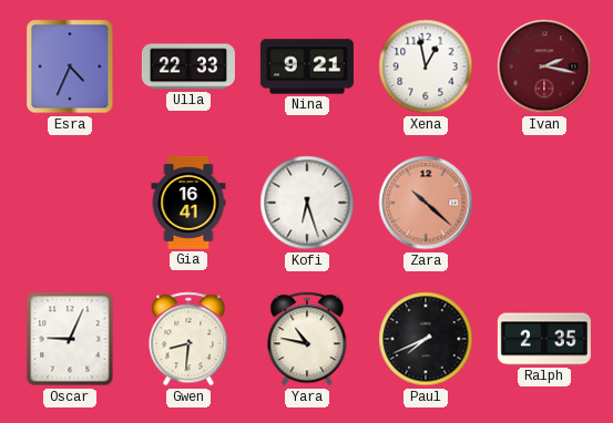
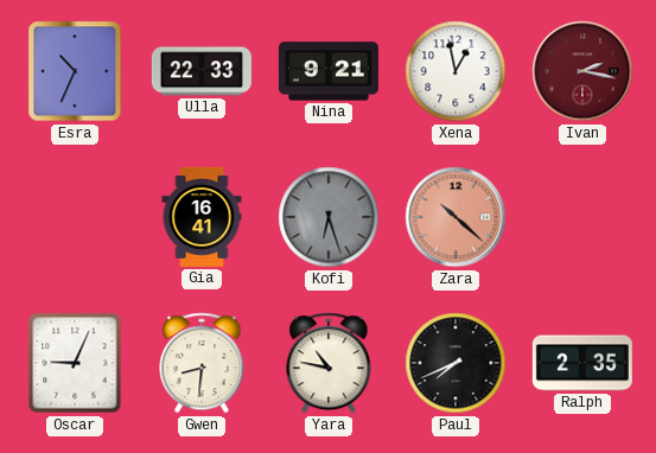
Esra: 4:34 -> 10:34
Kofi dial: white -> grey
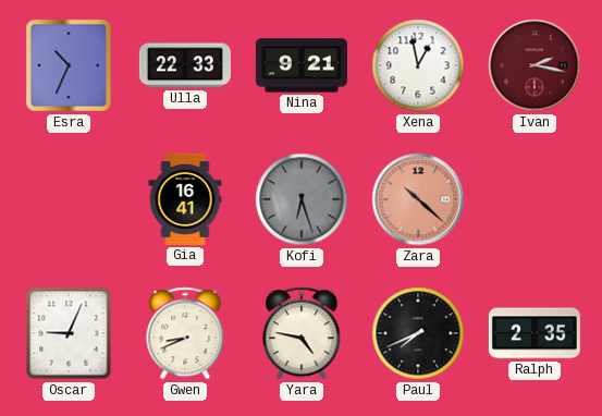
Gwen: 8:31 -> 8:41
Yara: 10:47 -> 4:47
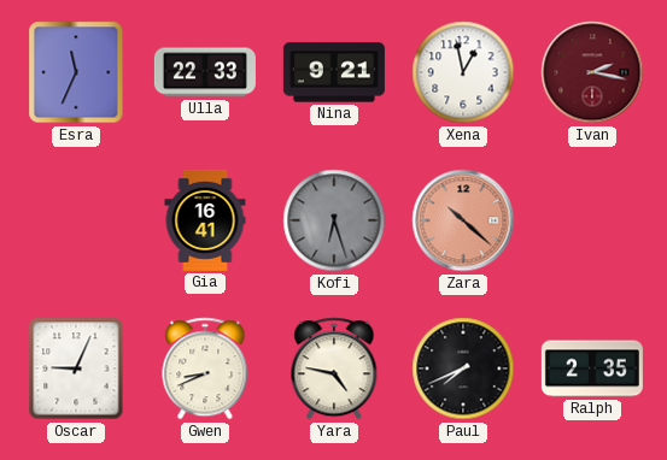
Esra: 10:34 -> 11:34
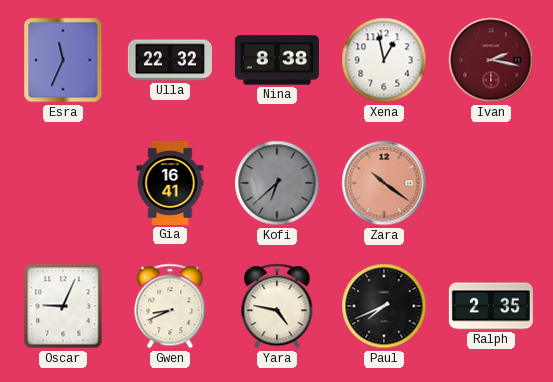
Ulla: 22:33 -> 22:32
Nina: 9:21 -> 8:38
Kofi: 6:27 -> 6:38
Zara: 10:22 -> 10:21
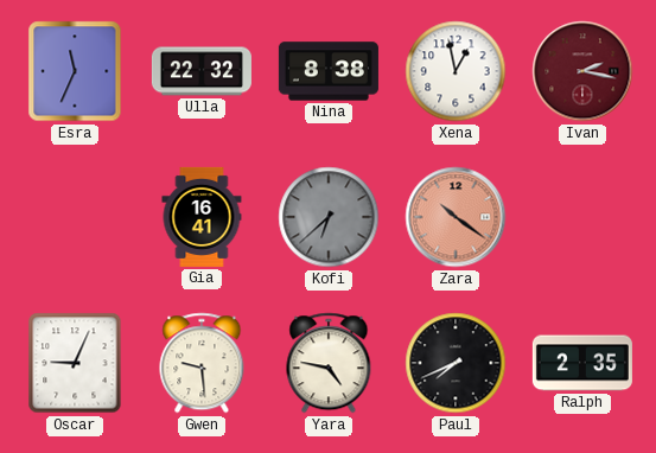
Gwen: 8:41 -> 9:29
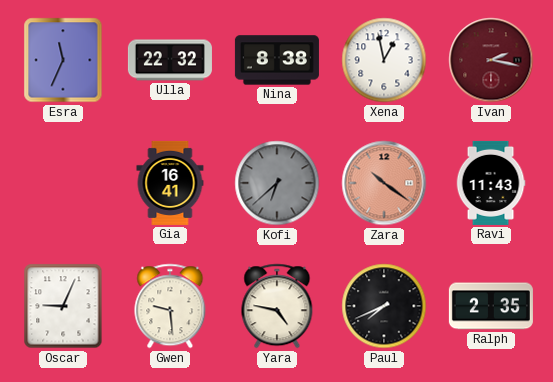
Ravi: none -> 11:43
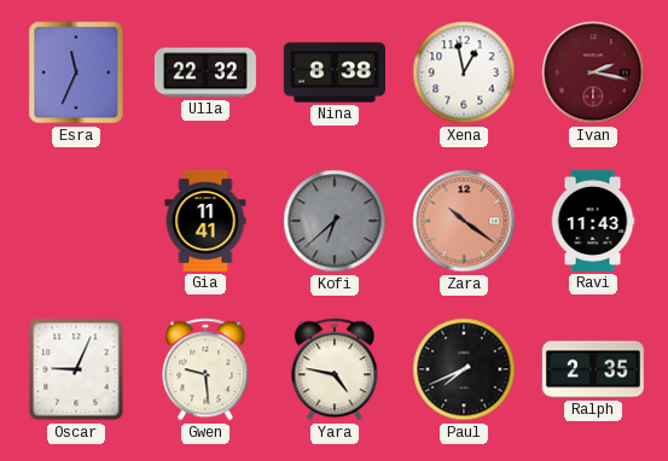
Gia: 16:41 -> 11:41
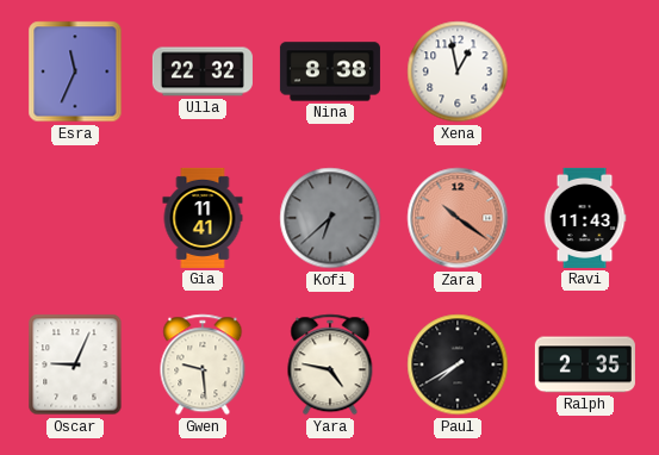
Ivan: 2:17 -> none
Paul: 7:41 -> 7:40
